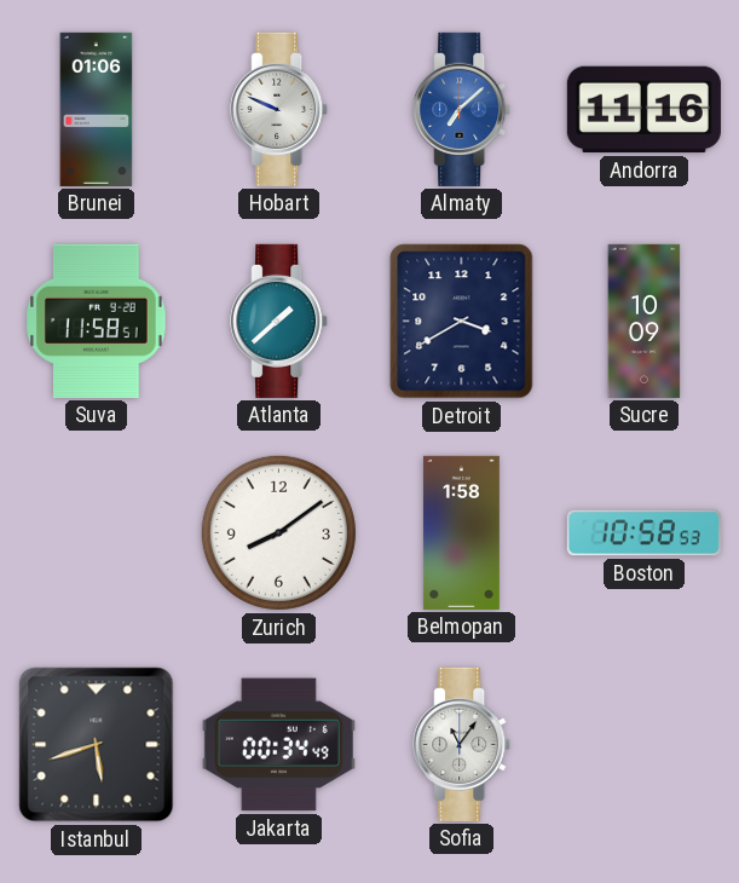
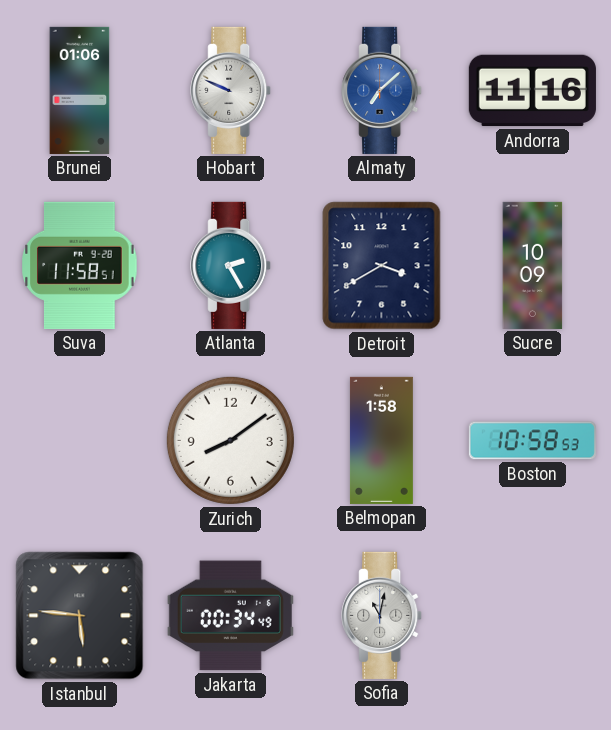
Atlanta: 1:38 -> 2:25
Istanbul: 5:42 -> 5:46
Sofia: 11:06 -> 11:02
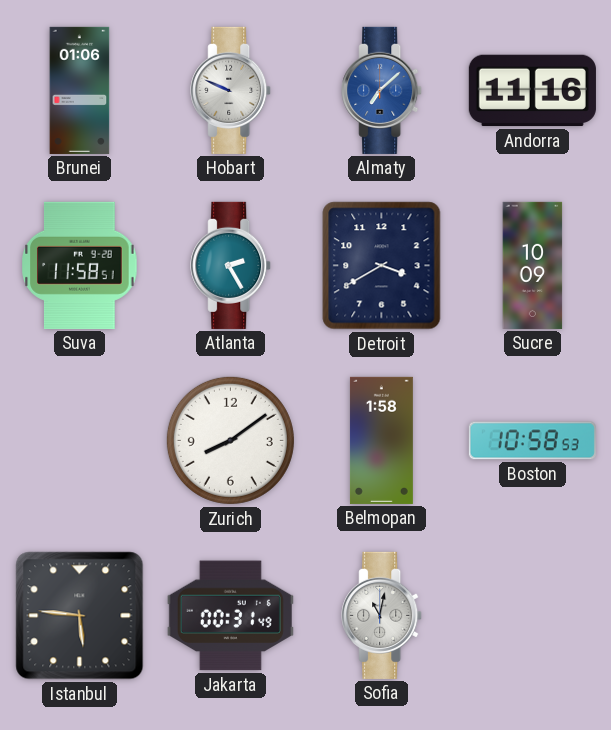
Jakarta: 00:34 -> 00:31
